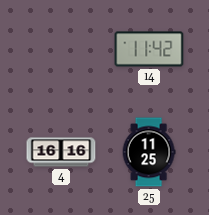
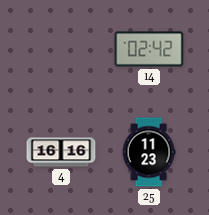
14: 11:42 -> 02:42
25: 11:25 -> 11:23
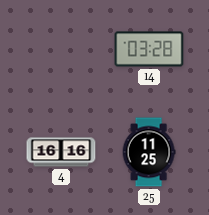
14: 02:42 -> 03:28
25: 11:23 -> 11:25
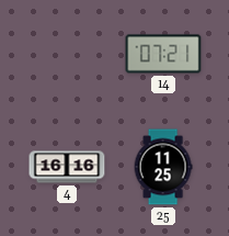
14: 03:28 -> 07:21
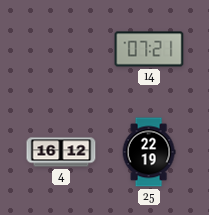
4: 16:16 -> 16:12
25: 11:25 -> 22:19
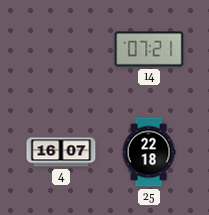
4: 16:12 -> 16:07
25: 22:19 -> 22:18
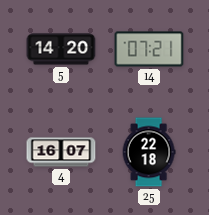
5: none -> 14:20
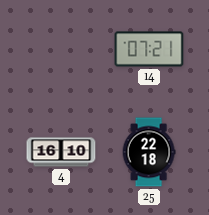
5: 14:20 -> none
4: 16:07 -> 16:10
